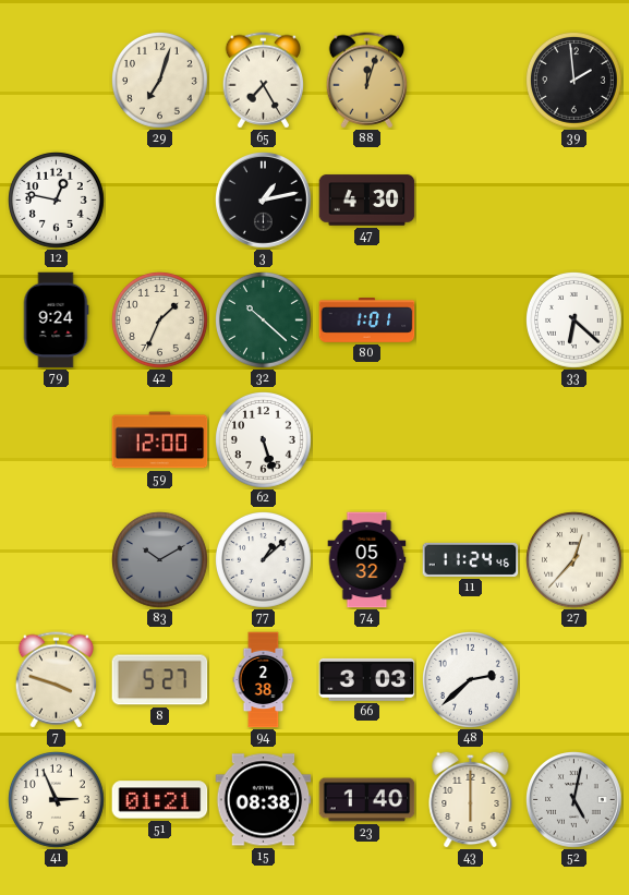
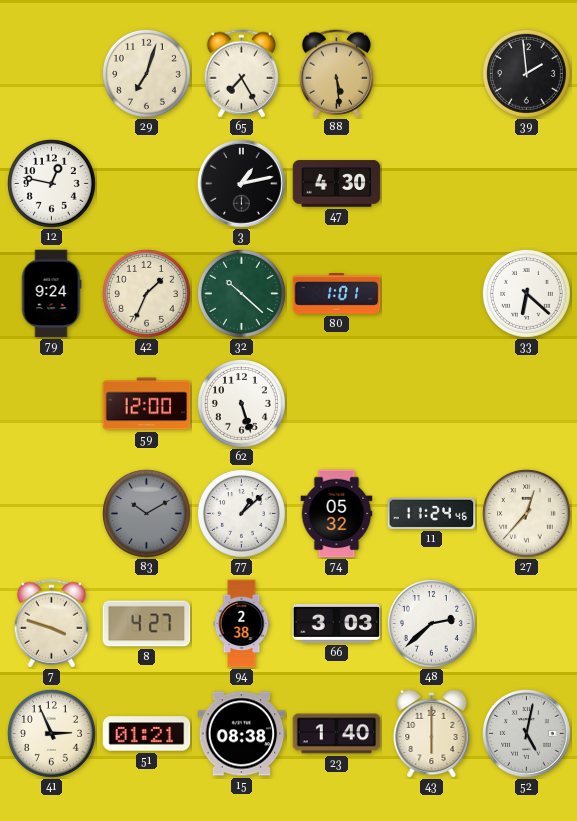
88: 12:03 -> 5:29
8: 5:27 -> 4:27
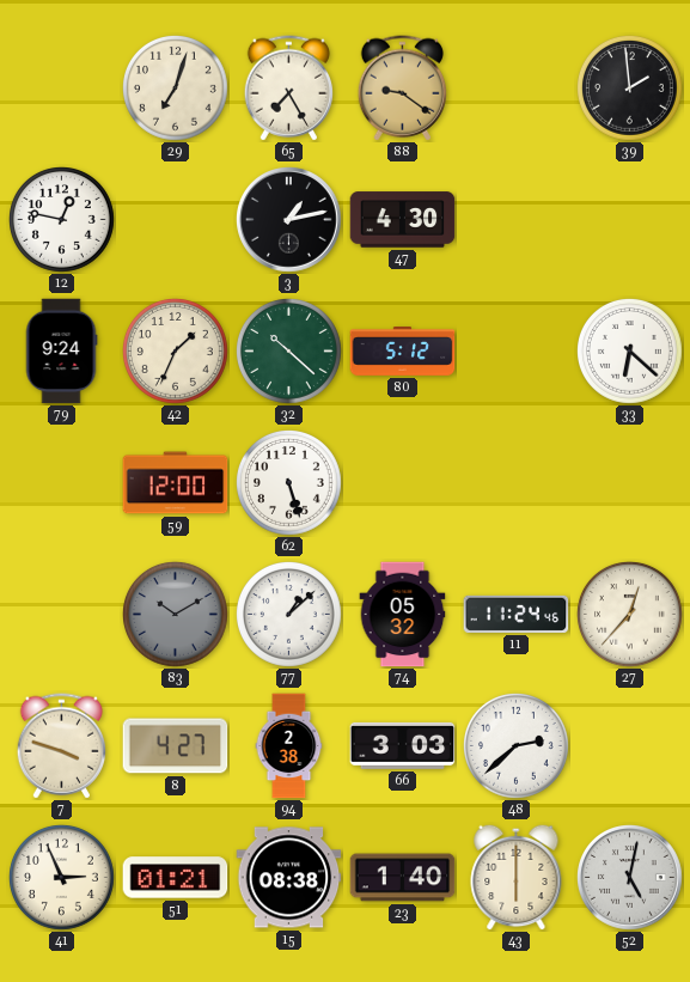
88: 5:29 -> 9:21
80: 1:01 -> 5:12
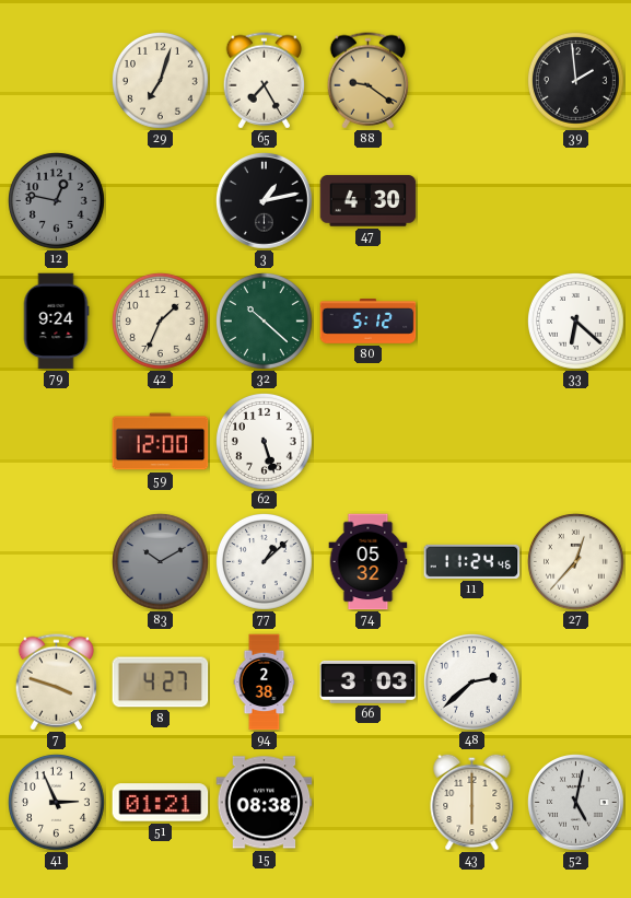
12 dial: white -> grey
23: 1:40 -> none
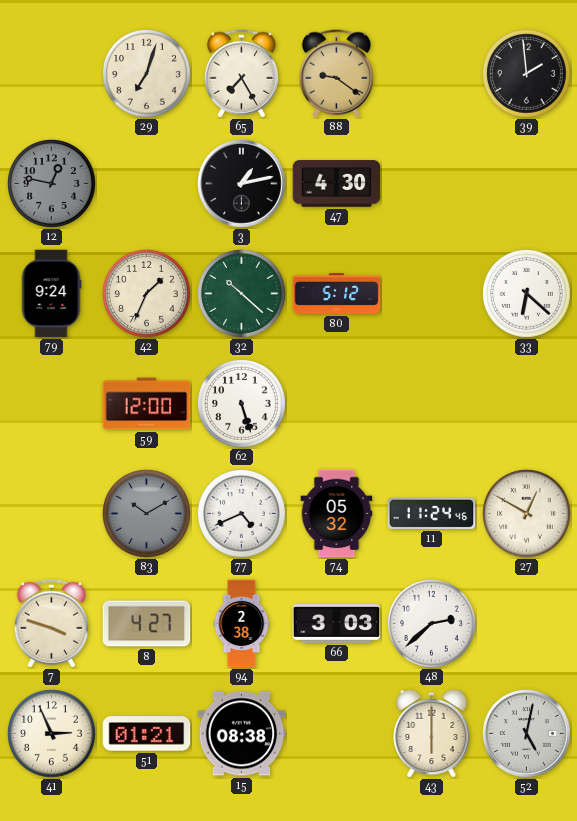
77: 1:08 -> 4:41
27: 12:37 -> 12:50
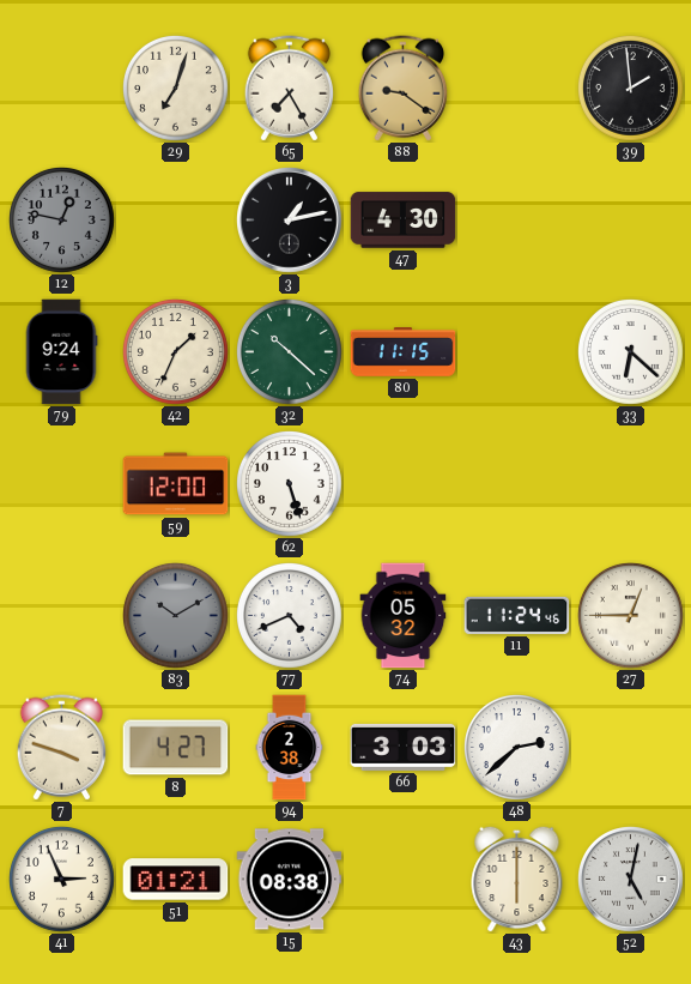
80: 5:12 -> 11:15
27: 12:50 -> 12:45
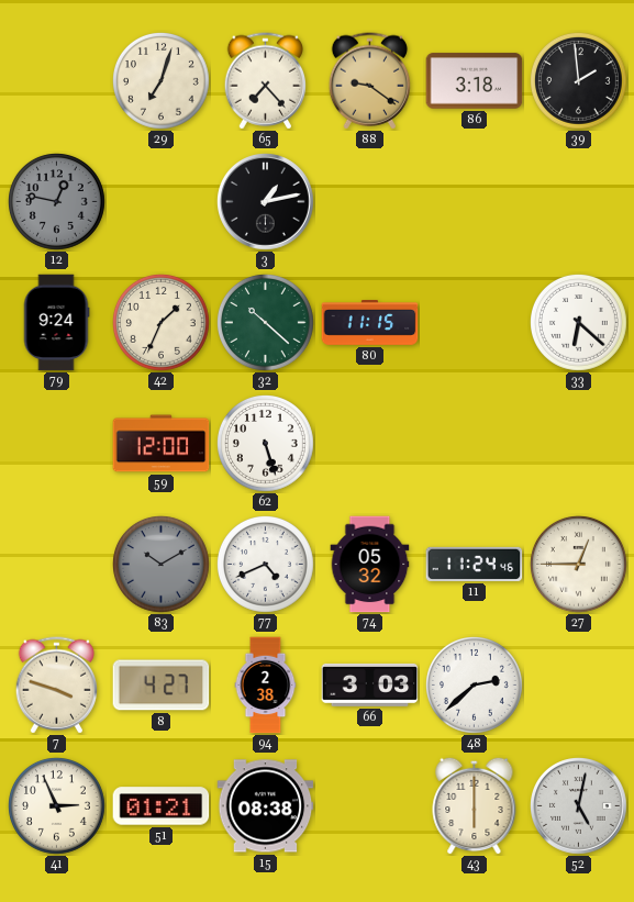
65: 7:25 -> 7:23
86: none -> 3:18
47: 4:30 -> none
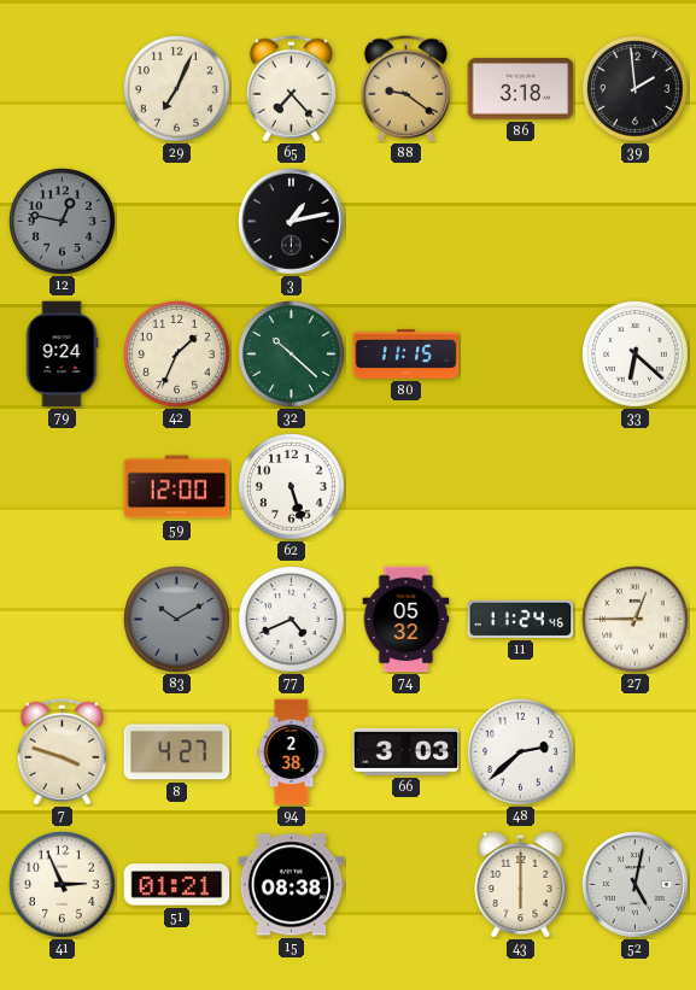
29: 7:03 -> 7:04
